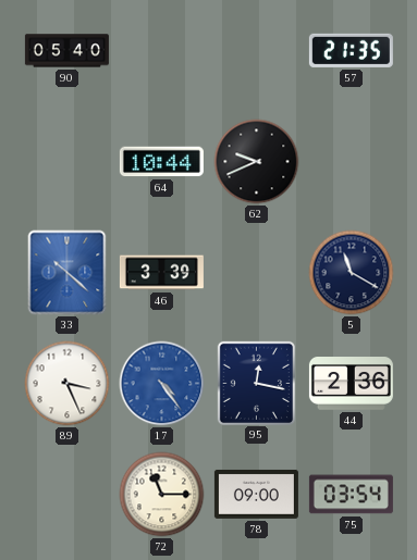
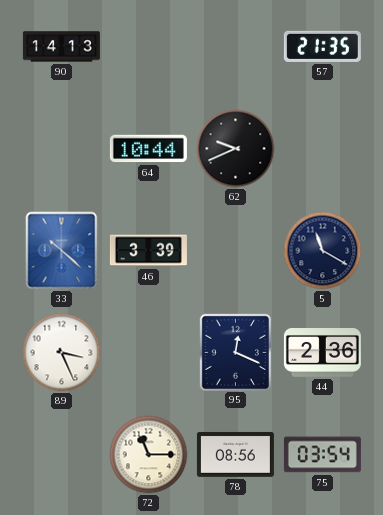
90: 05:40 -> 14:13
17: 4:24 -> none
95: 12:17 -> 12:19
78: 09:00 -> 08:56
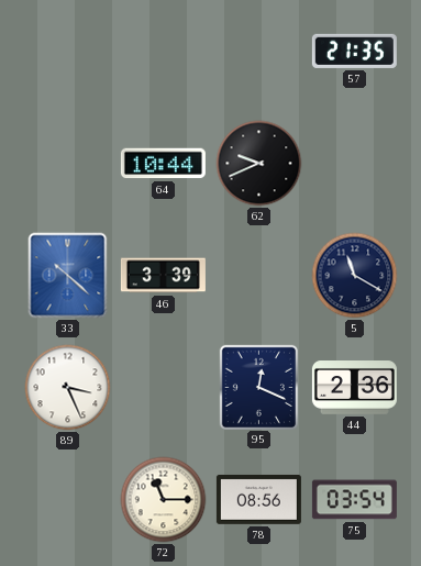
90: 14:13 -> none
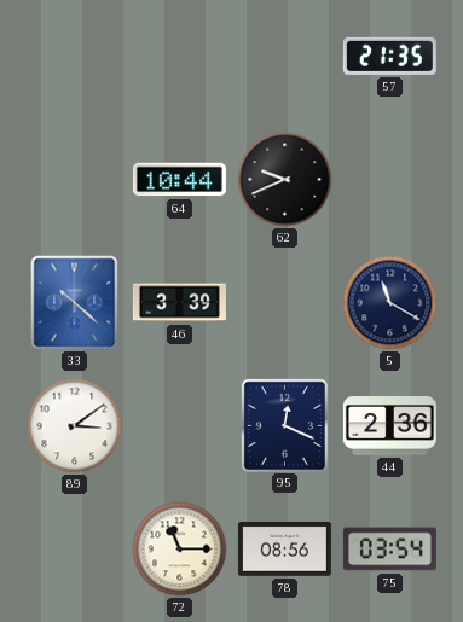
89: 3:26 -> 3:09
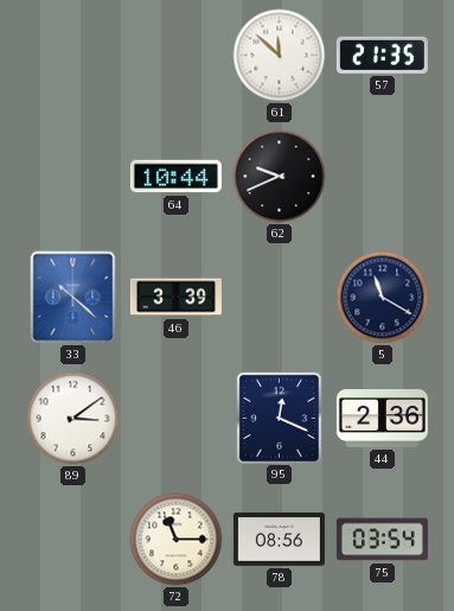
61: none -> 11:52
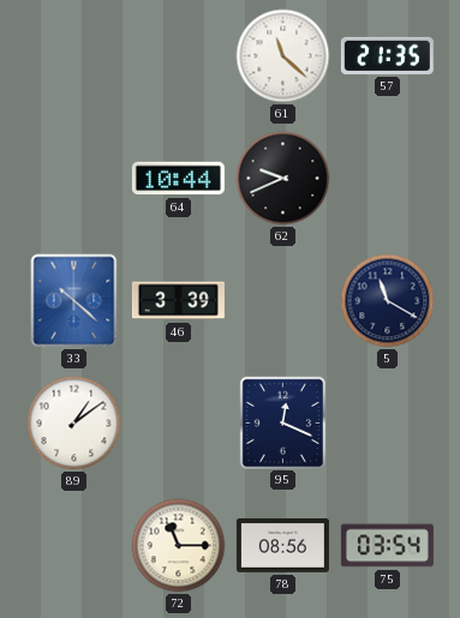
61: 11:52 -> 11:22
89: 3:09 -> 1:09
44: 2:36 -> none
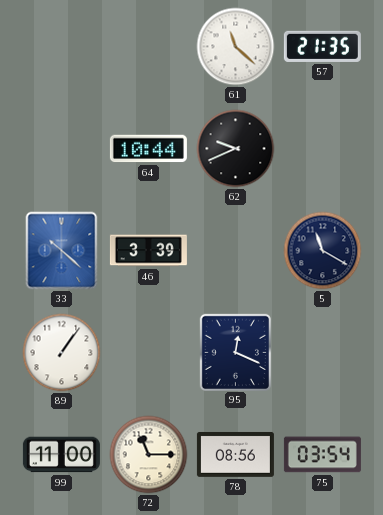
89: 1:09 -> 1:06
99: none -> 11:00
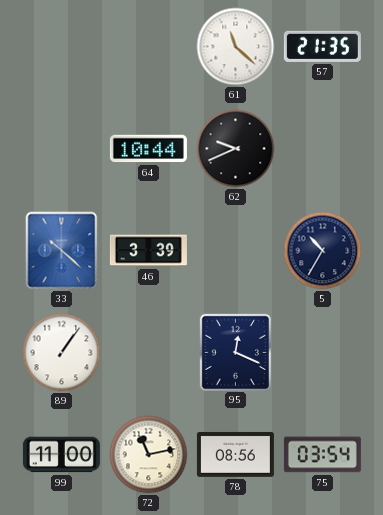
5: 11:20 -> 10:35
72: 11:15 -> 11:13
